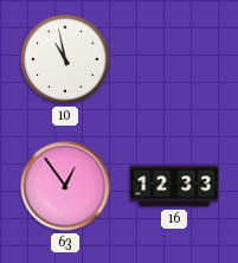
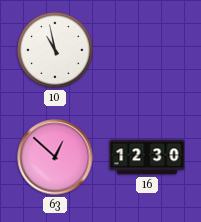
63: 12:54 -> 12:52
16: 12:33 -> 12:30
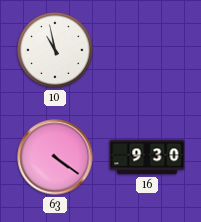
63: 12:52 -> 4:21
16: 12:30 -> 9:30
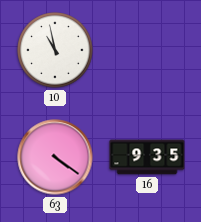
16: 9:30 -> 9:35
